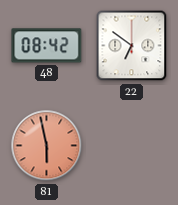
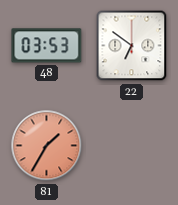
48: 08:42 -> 03:53
81: 5:58 -> 1:35
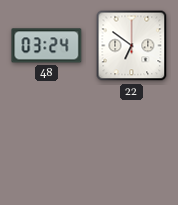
48: 03:53 -> 03:24
81: 1:35 -> none
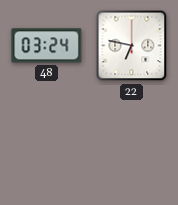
22: 6:51 -> 6:47
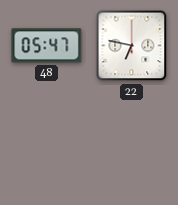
48: 03:24 -> 05:47
